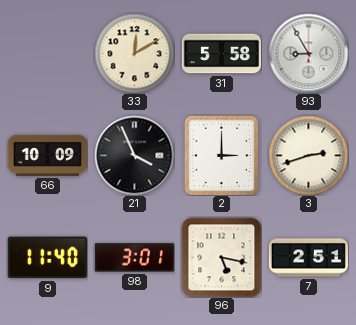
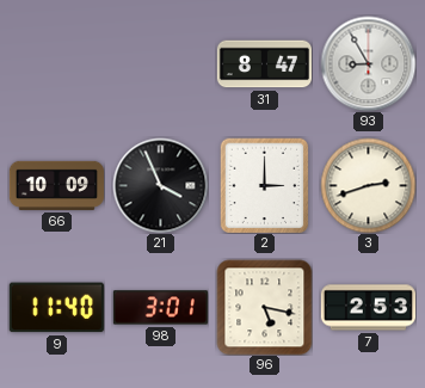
33: 12:10 -> none
31: 5:58 -> 8:47
7: 2:51 -> 2:53
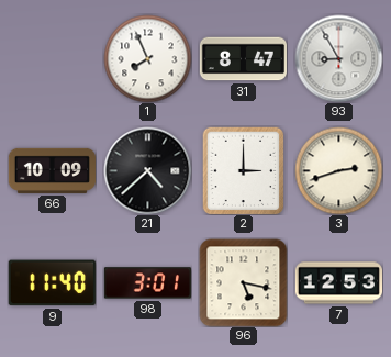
1: none -> 7:56
21: 3:56 -> 4:38
7: 2:53 -> 12:53
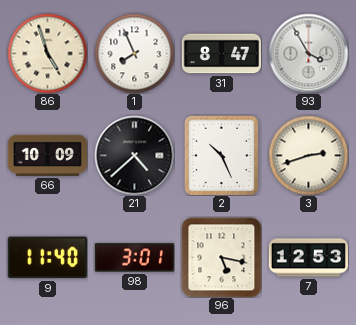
86: none -> 4:57
93: 8:55 -> 3:55
2: 3:00 -> 10:26
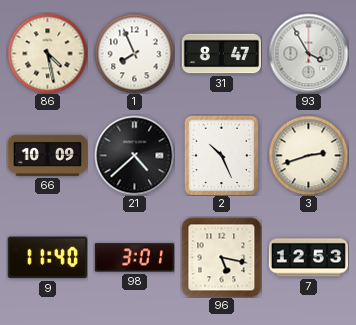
86: 4:57 -> 4:28
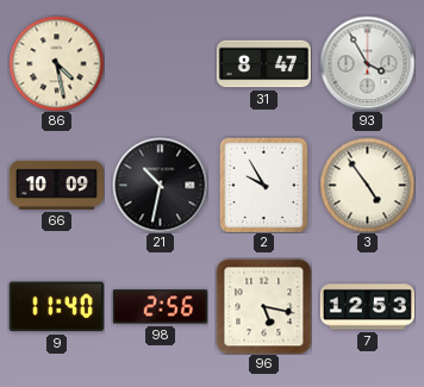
1: 7:56 -> none
21: 4:38 -> 10:32
2: 10:26 -> 9:55
3: 2:42 -> 4:54
98: 3:01 -> 2:56
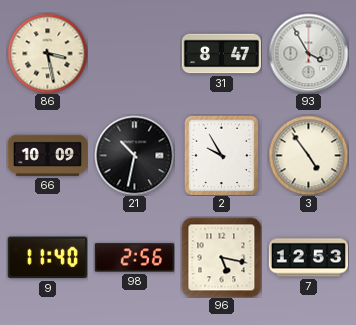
86: 4:28 -> 3:28
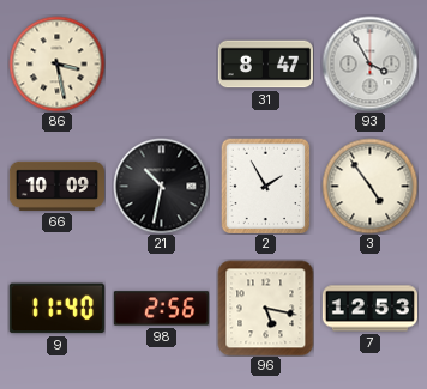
2: 9:55 -> 1:55
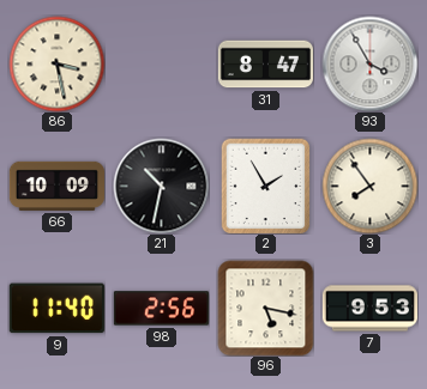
3: 4:54 -> 7:54
7: 12:53 -> 9:53
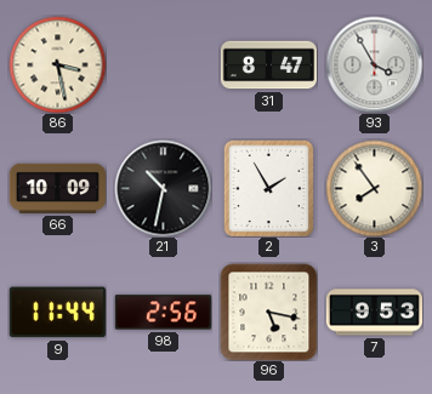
9: 11:40 -> 11:44
